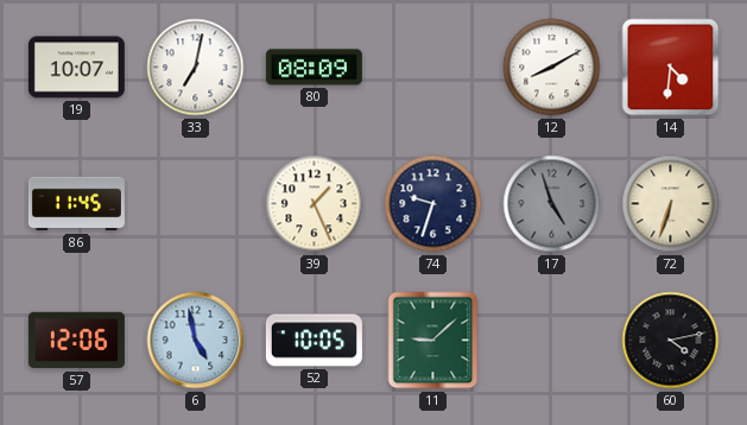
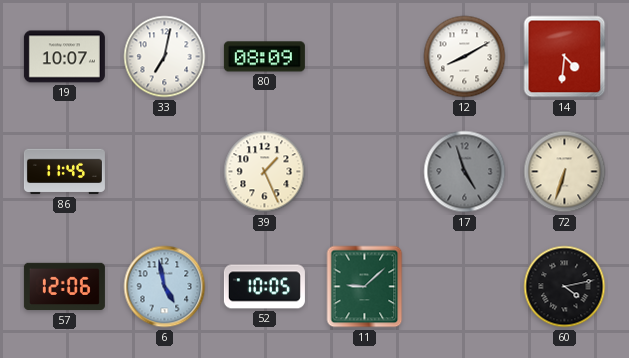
74: 9:33 -> none
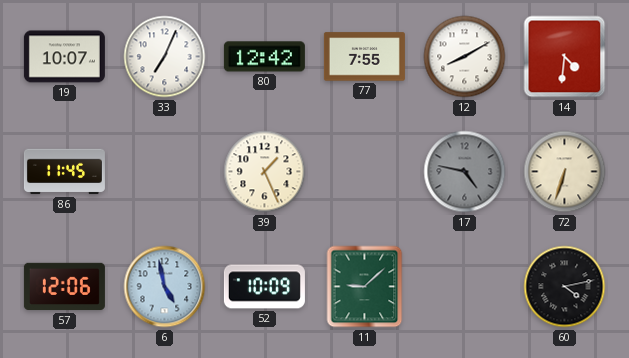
33: 7:02 -> 7:04
80: 08:09 -> 12:42
77: none -> 7:55
17: 4:57 -> 4:47
52: 10:05 -> 10:09
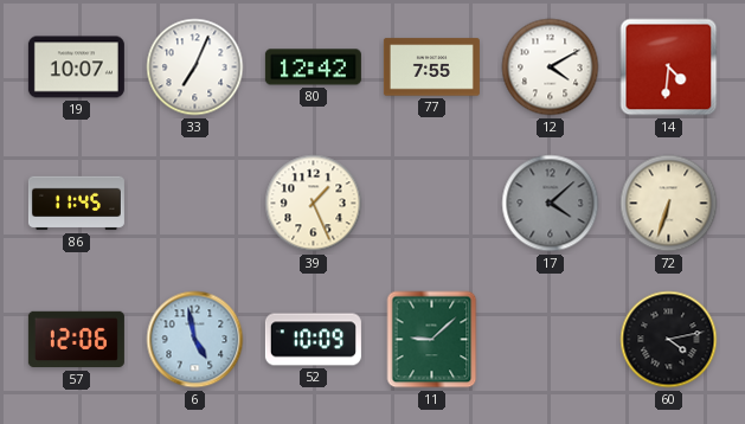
12: 8:10 -> 4:10
17: 4:47 -> 4:08
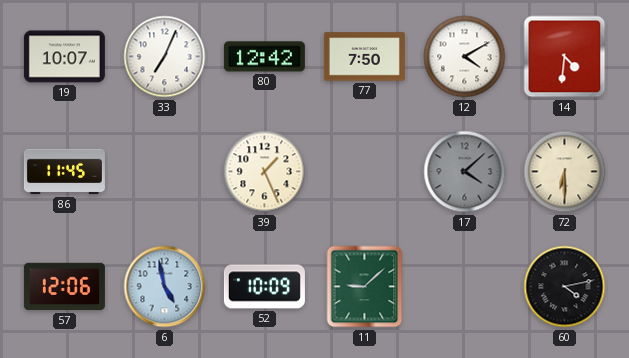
77: 7:55 -> 7:50
72: 6:33 -> 6:30
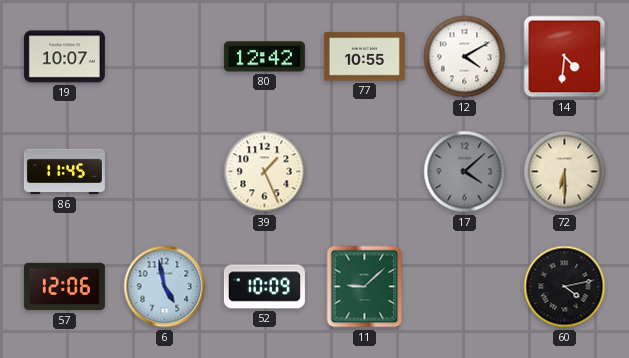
33: 7:04 -> none
77: 7:50 -> 10:55
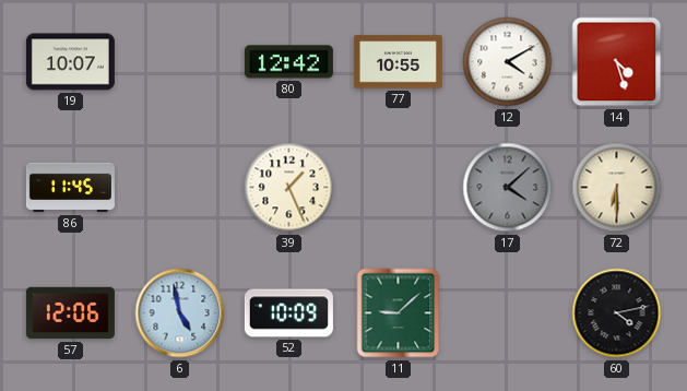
14: 4:31 -> 4:27
